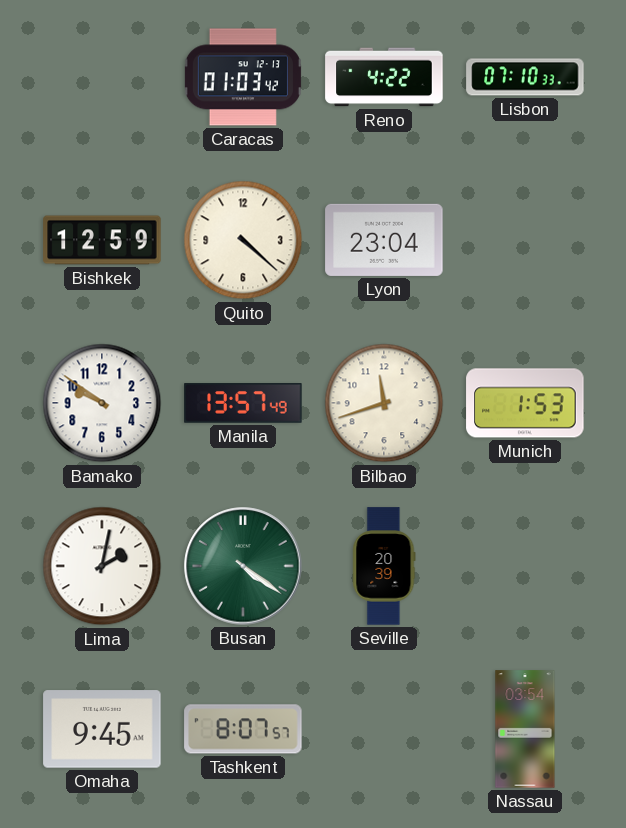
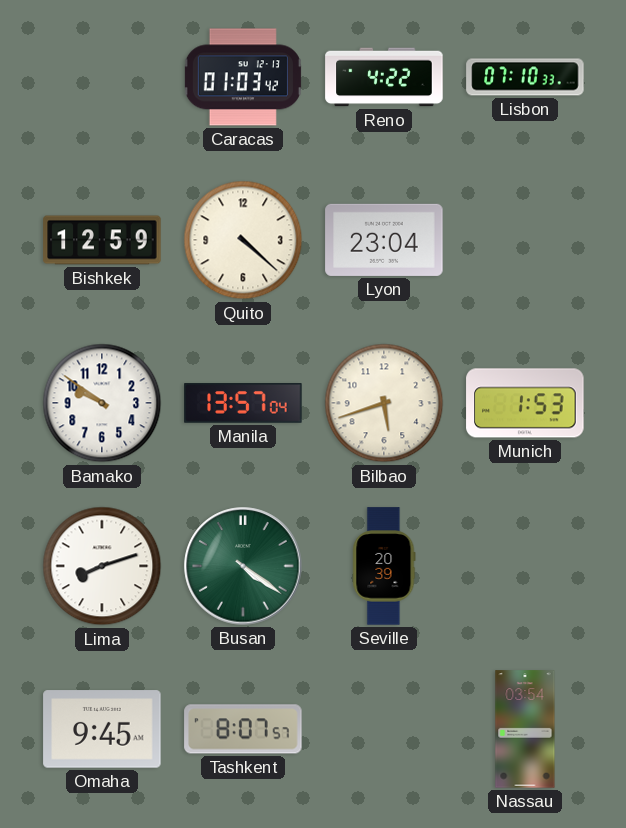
Manila: 13:57:49 -> 13:57:04
Bilbao: 11:42 -> 5:42
Lima: 2:02 -> 8:12
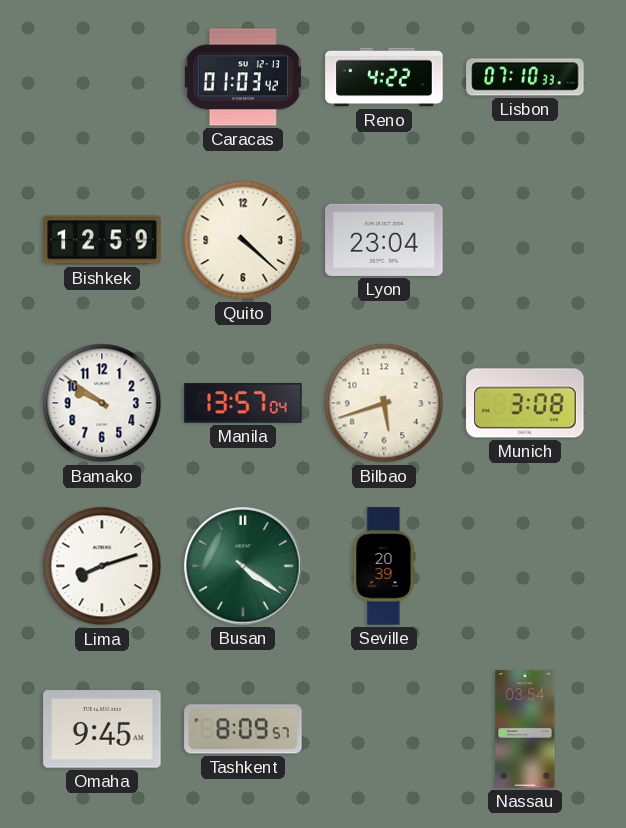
Munich: 1:53 -> 3:08
Tashkent: 8:07 -> 8:09
